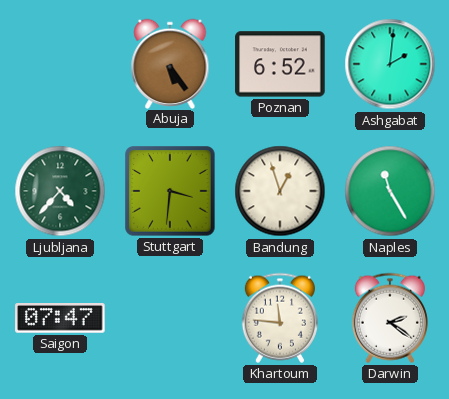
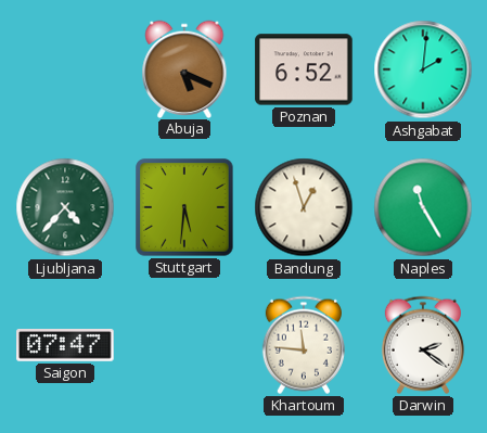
Abuja: 5:24 -> 5:19
Stuttgart: 3:31 -> 5:31
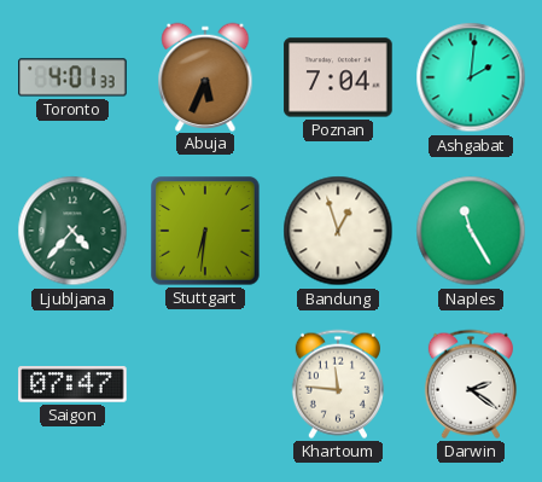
Toronto: none -> 4:01
Abuja: 5:19 -> 5:34
Poznan: 6:52 -> 7:04
Stuttgart: 5:31 -> 6:31
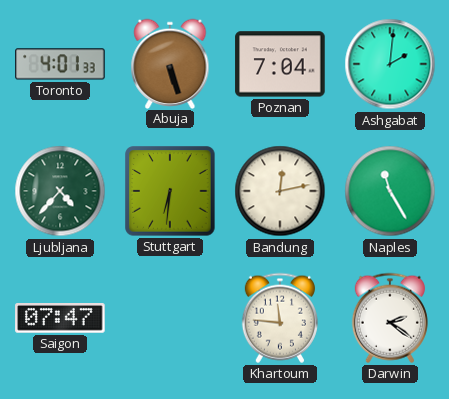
Abuja: 5:34 -> 5:27
Bandung: 12:57 -> 12:13
